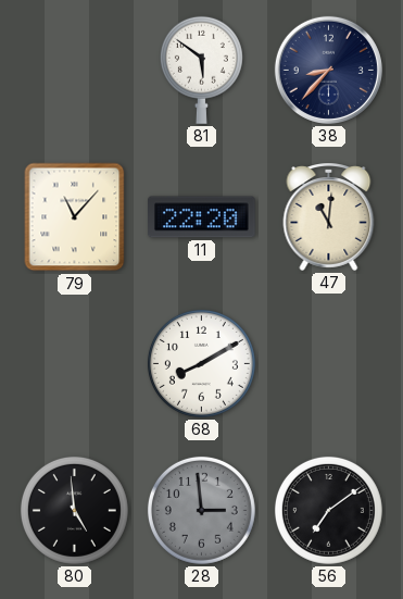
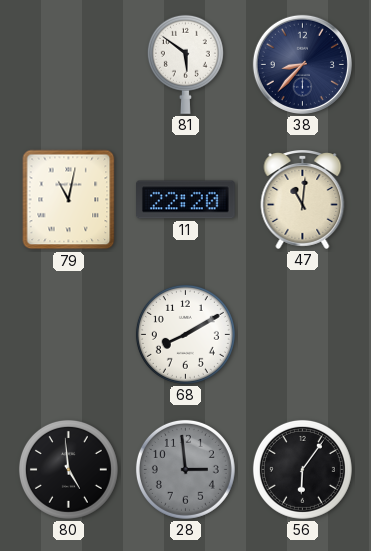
79: 11:07 -> 11:02
56: 7:09 -> 6:06
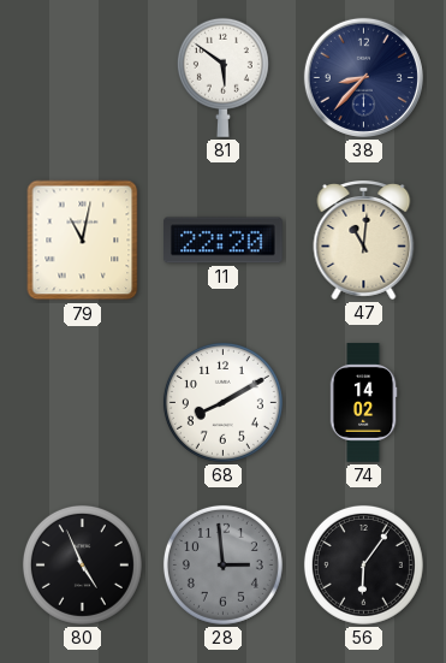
74: none -> 14:02
80: 4:59 -> 4:56
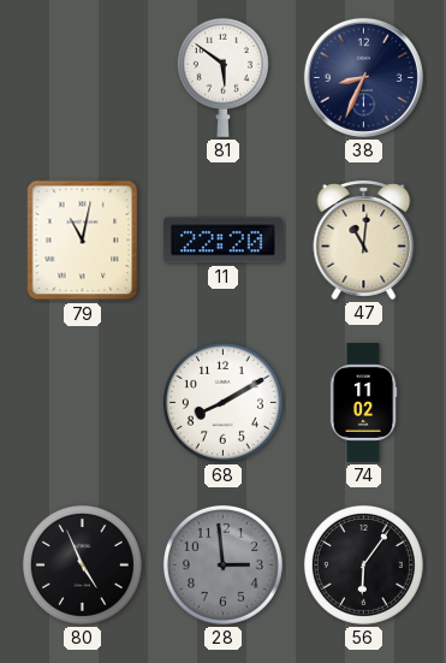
38: 8:37 -> 8:34
74: 14:02 -> 11:02
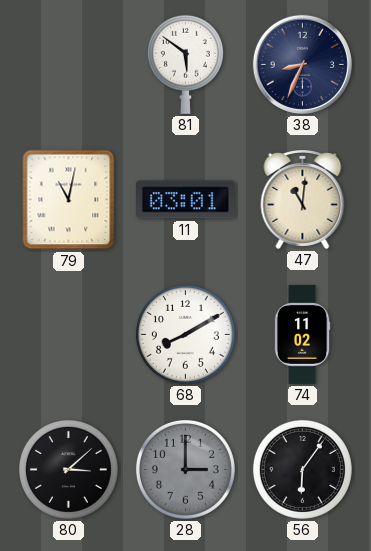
11: 22:20 -> 03:01
80: 4:56 -> 3:08
28: 2:59 -> 3:00
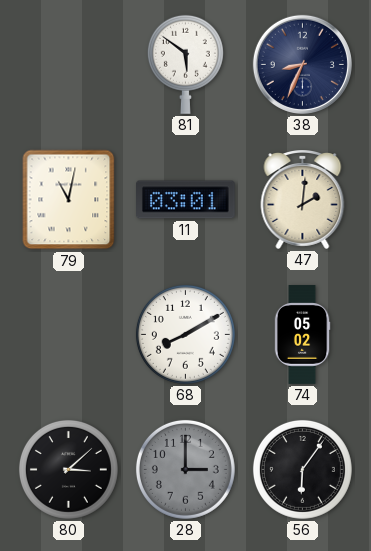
47: 11:01 -> 2:01
74: 11:02 -> 05:02
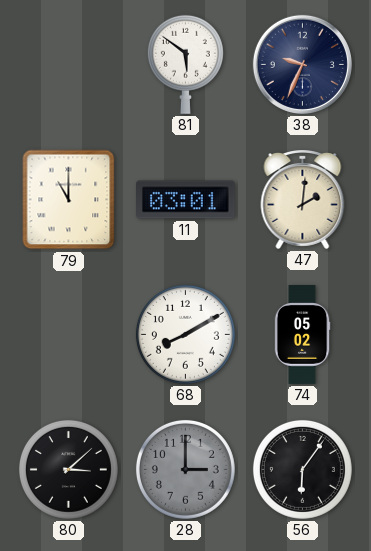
38: 8:34 -> 9:34
79: 11:02 -> 11:00
